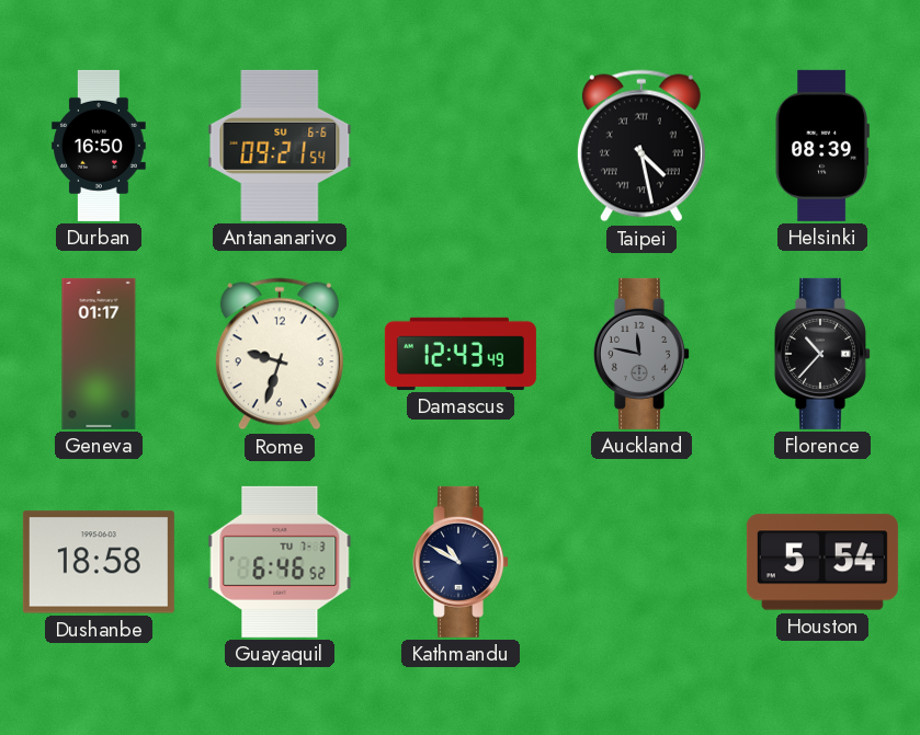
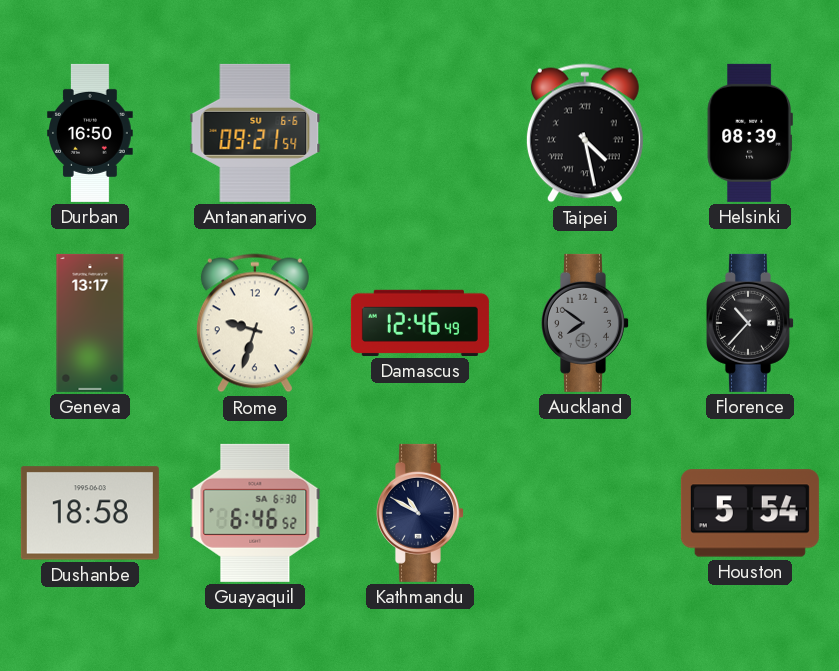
Geneva: 01:17 -> 13:17
Damascus: 12:43 -> 12:46
Auckland: 11:47 -> 7:51
Guayaquil date: TU 7-3 -> SA 6-30
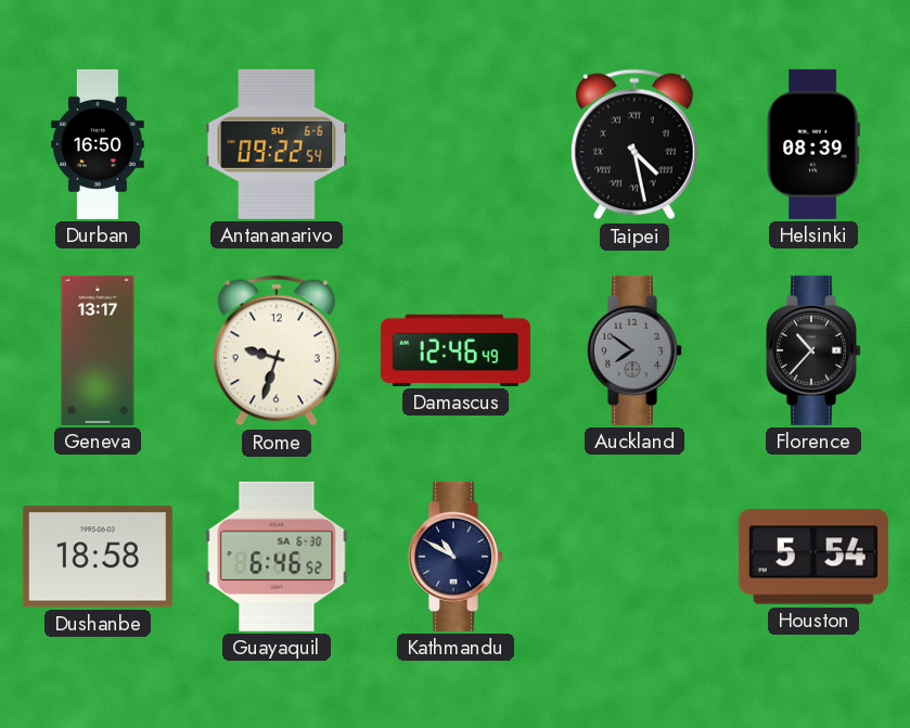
Antananarivo: 09:21 -> 09:22
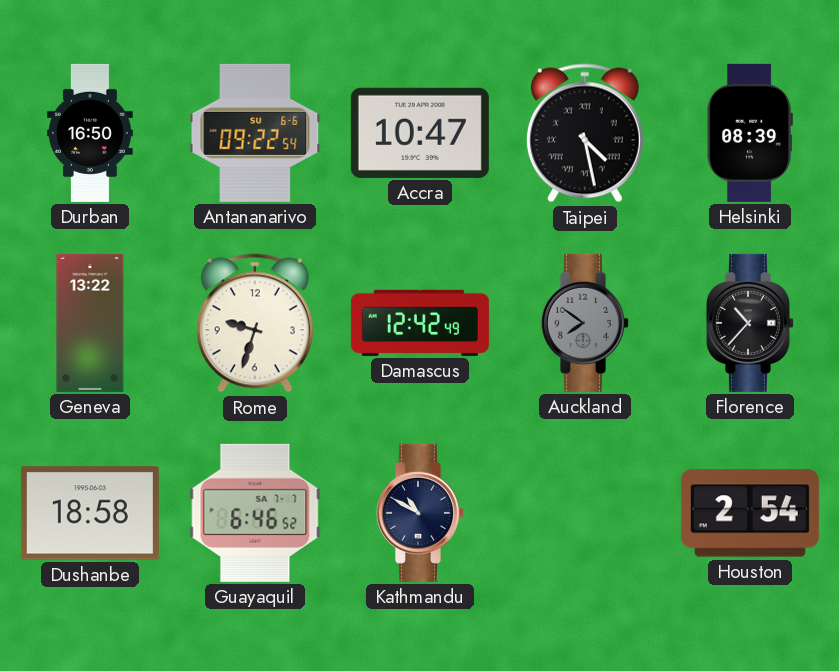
Accra: none -> 10:47
Geneva: 13:17 -> 13:22
Damascus: 12:46 -> 12:42
Guayaquil date: SA 6-30 -> SA 7-7
Houston: 5:54 -> 2:54
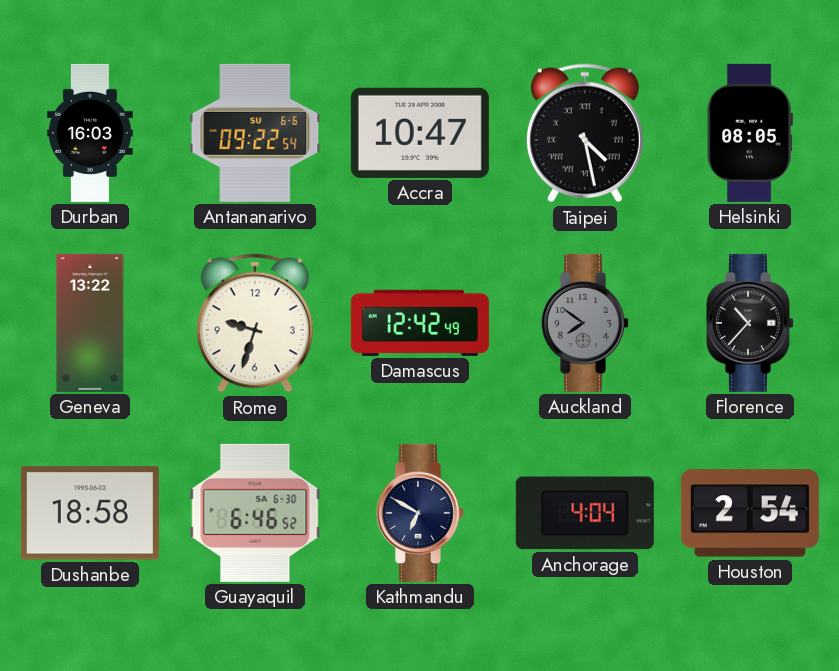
Durban: 16:50 -> 16:03
Helsinki: 08:39 -> 08:05
Guayaquil date: SA 7-7 -> SA 6-30
Kathmandu: 10:50 -> 6:50
Anchorage: none -> 4:04
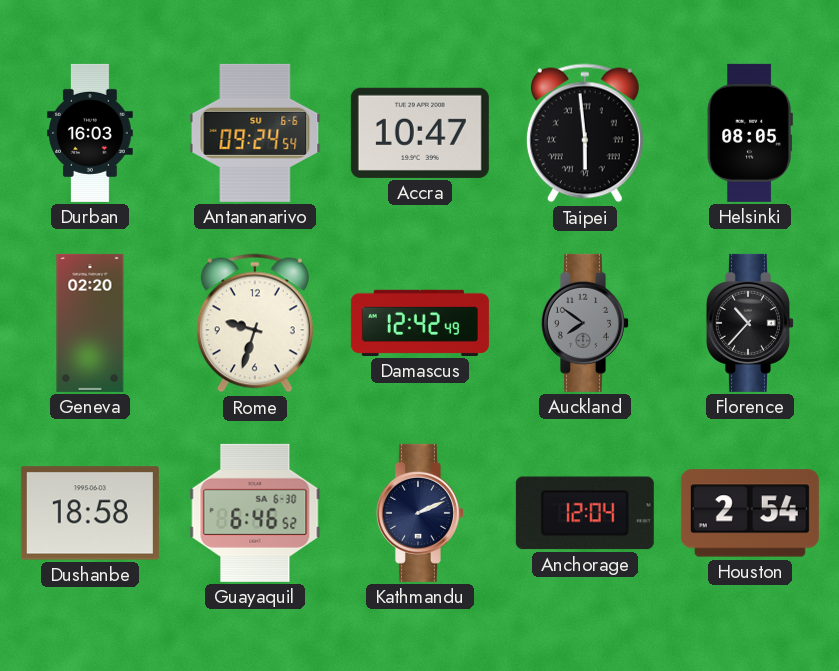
Antananarivo: 09:22 -> 09:24
Taipei: 4:28 -> 5:59
Geneva: 13:22 -> 02:20
Kathmandu: 6:50 -> 2:11
Anchorage: 4:04 -> 12:04
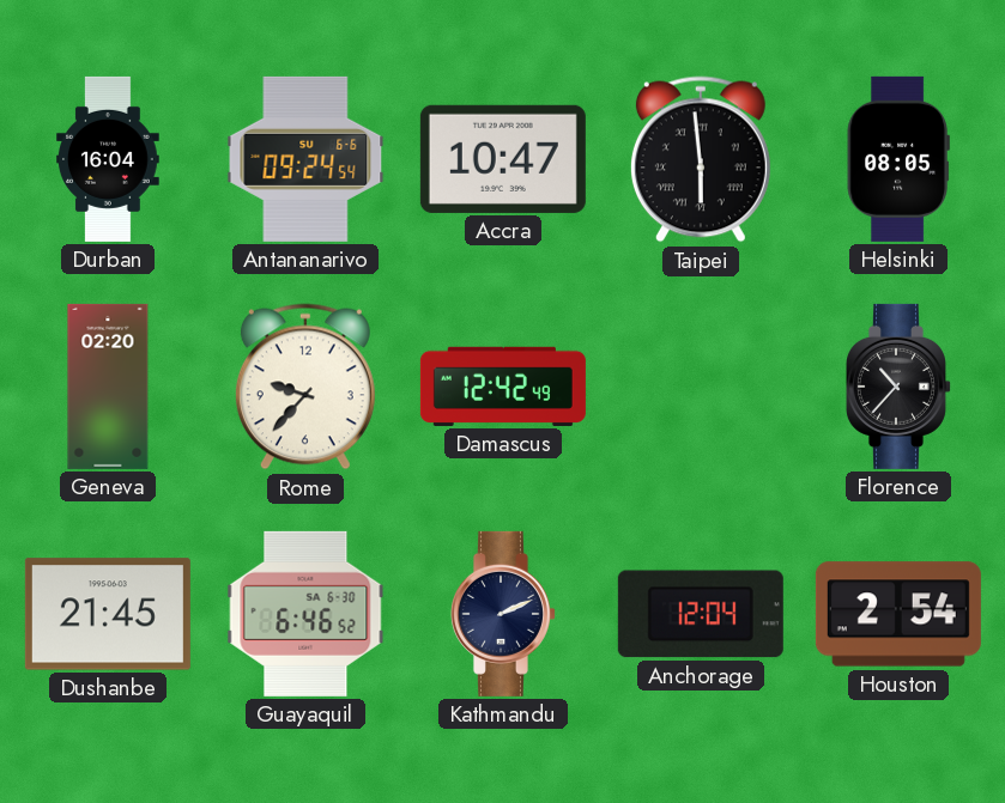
Durban: 16:03 -> 16:04
Rome: 9:33 -> 9:37
Auckland: 7:51 -> none
Dushanbe: 18:58 -> 21:45
